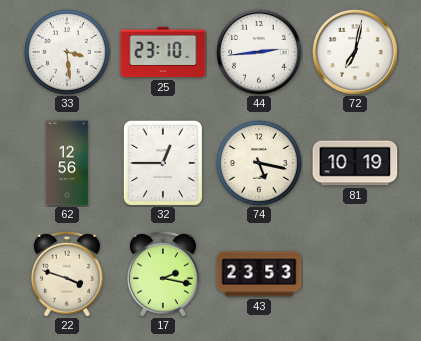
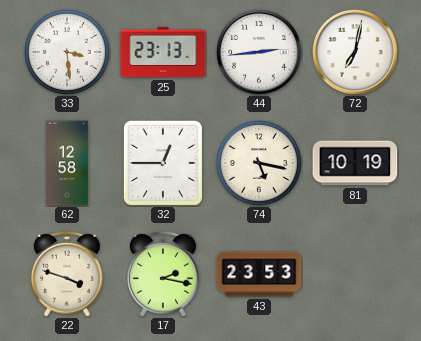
25: 23:10 -> 23:13
62: 12:56 -> 12:58
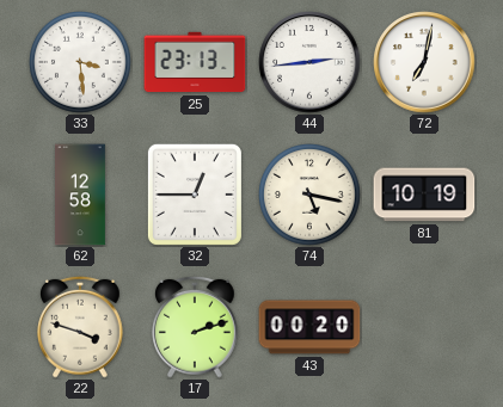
17: 2:17 -> 2:12
43: 23:53 -> 00:20
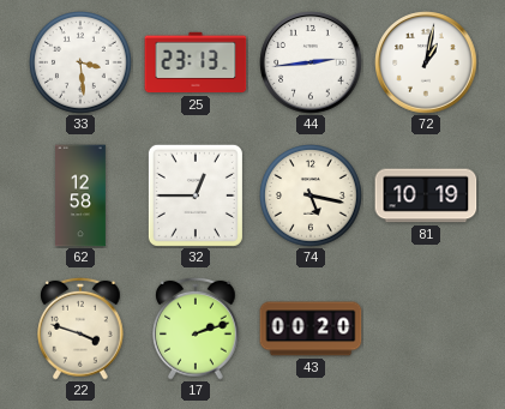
72: 7:02 -> 1:02
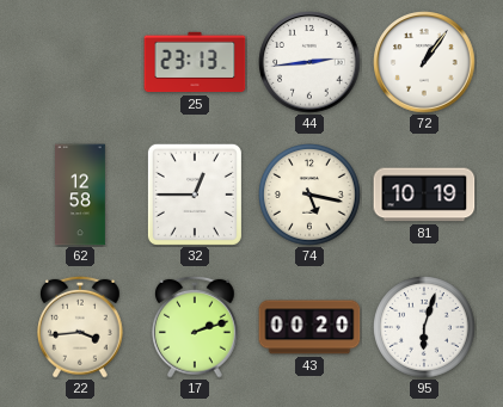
33: 3:29 -> none
72: 1:02 -> 1:06
22: 3:48 -> 3:44
95: none -> 6:03
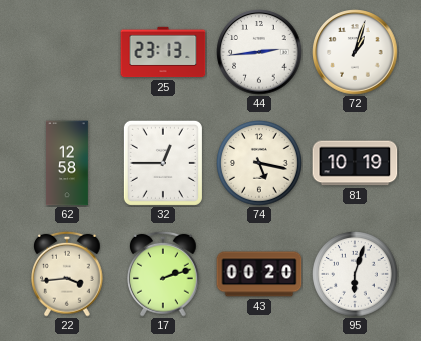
72: 1:06 -> 1:03
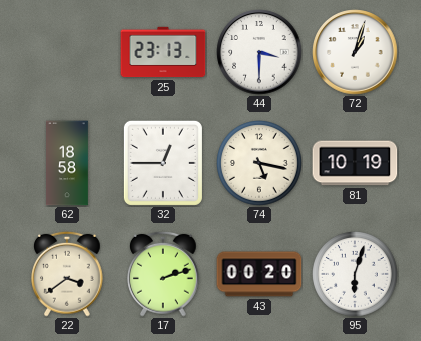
44: 2:44 -> 3:30
62: 12:58 -> 18:58
22: 3:44 -> 3:39
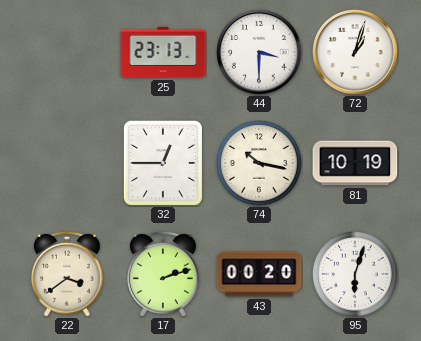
62: 18:58 -> none
74: 5:17 -> 10:17
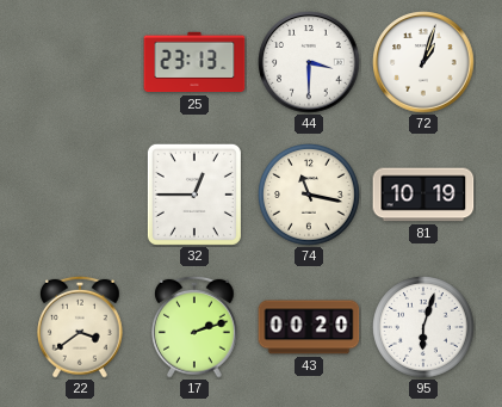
74: 10:17 -> 11:17
